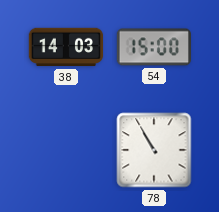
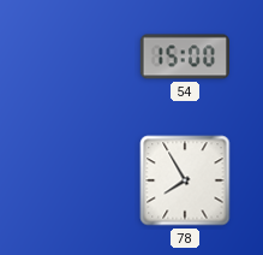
38: 14:03 -> none
78: 10:55 -> 7:55
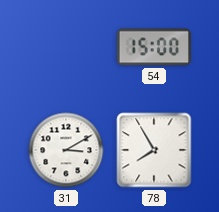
31: none -> 3:10
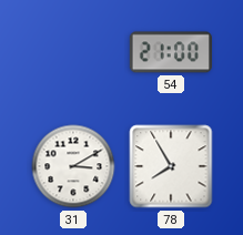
54: 15:00 -> 21:00
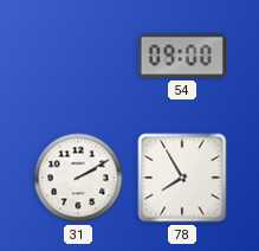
54: 21:00 -> 09:00
31: 3:10 -> 2:10
